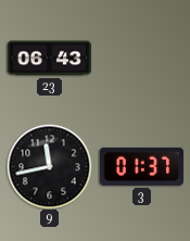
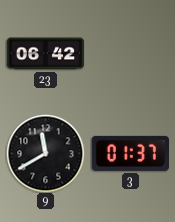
23: 06:43 -> 06:42
9: 11:43 -> 11:40
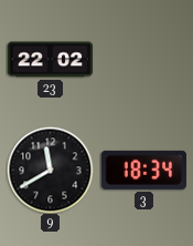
23: 06:42 -> 22:02
3: 01:37 -> 18:34
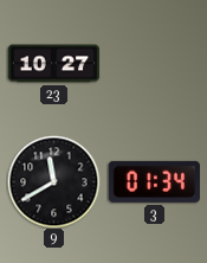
23: 22:02 -> 10:27
3: 18:34 -> 01:34
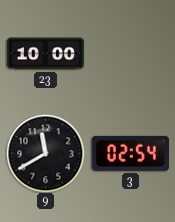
23: 10:27 -> 10:00
3: 01:34 -> 02:54
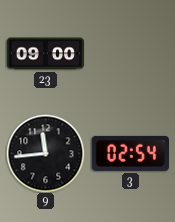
23: 10:00 -> 09:00
9: 11:40 -> 11:44
